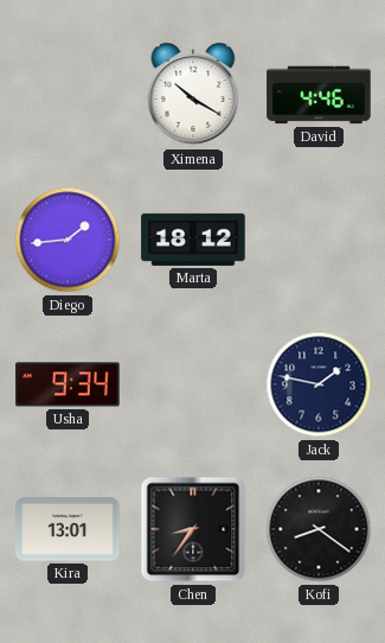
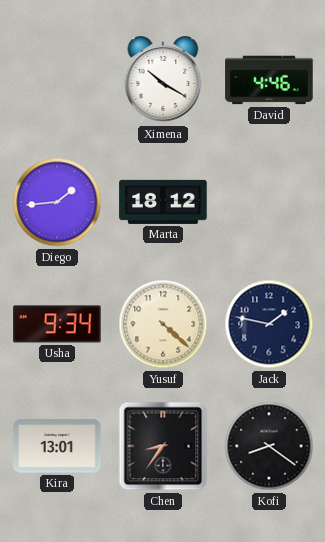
Yusuf: none -> 4:22
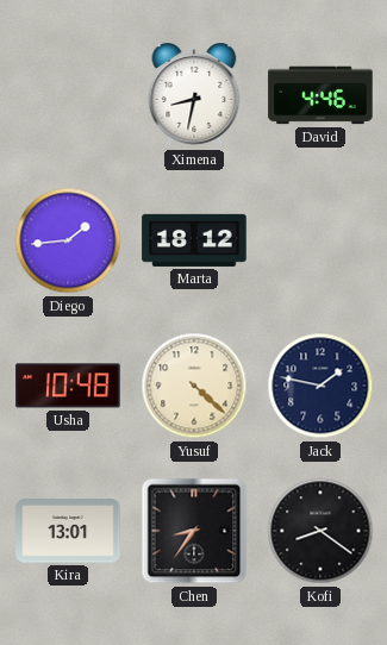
Ximena: 10:20 -> 8:32
Usha: 9:34 -> 10:48
